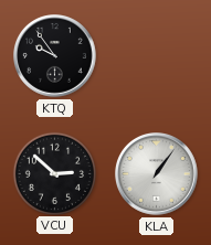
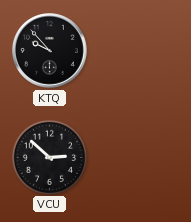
KTQ: 9:54 -> 9:53
KLA: 1:06 -> none
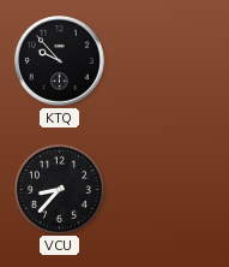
VCU: 2:52 -> 8:37
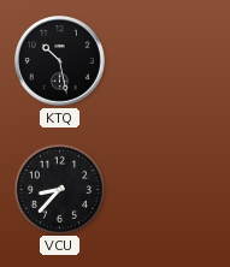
KTQ: 9:53 -> 10:28
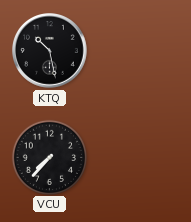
VCU: 8:37 -> 7:37
